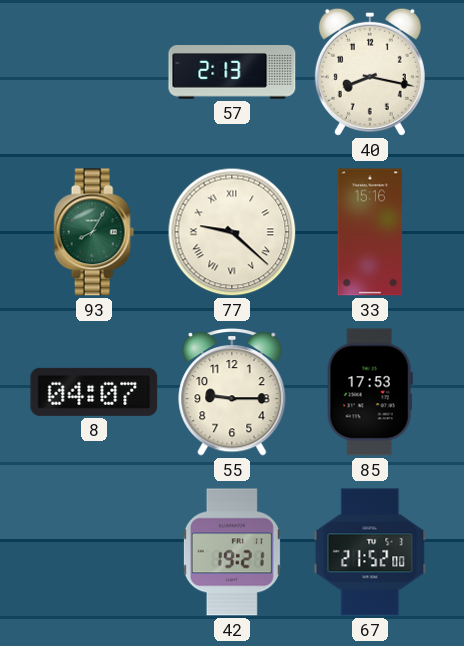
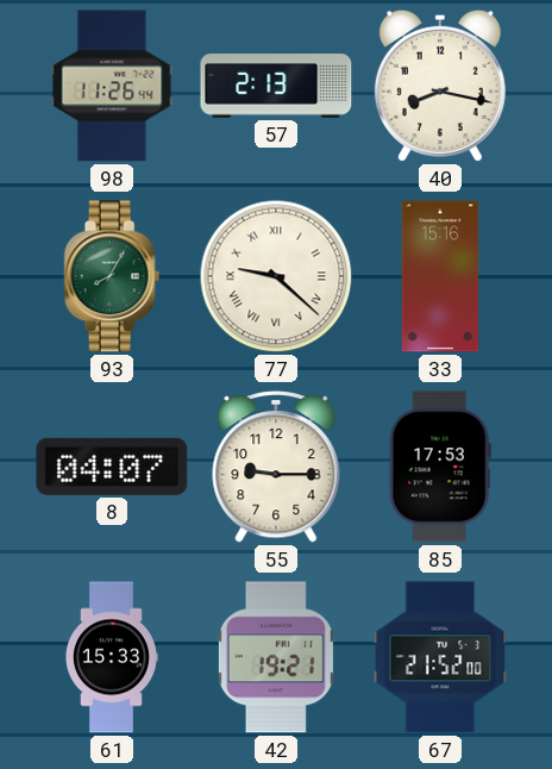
98: none -> 11:26
61: none -> 15:33
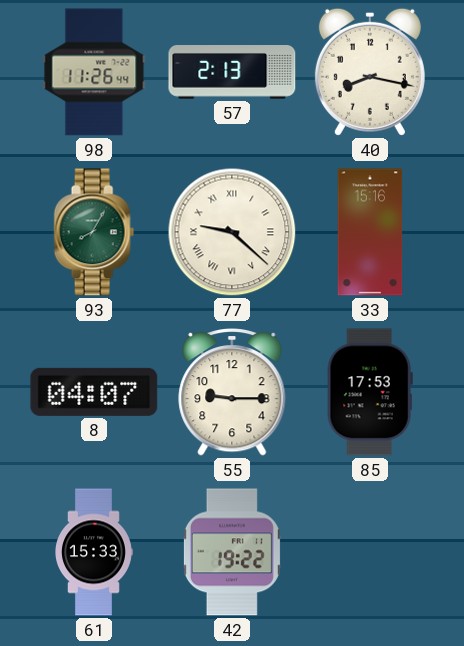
42: 19:21 -> 19:22
67: 21:52 -> none
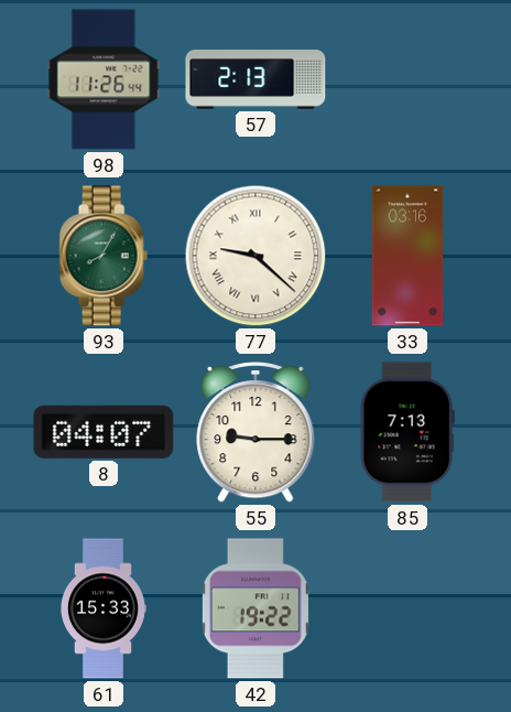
40: 8:17 -> none
33: 15:16 -> 03:16
85: 17:53 -> 7:13
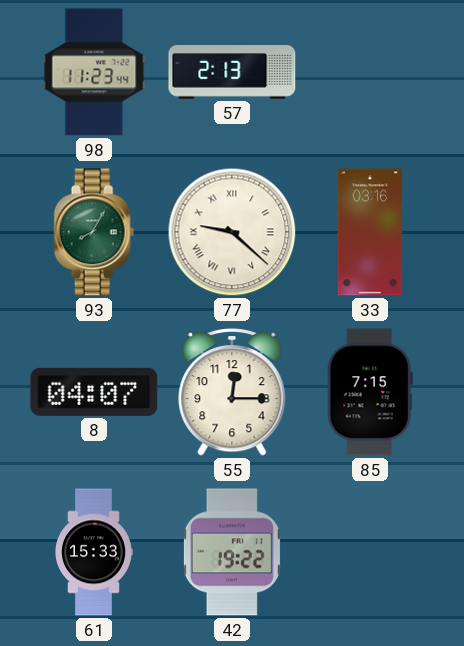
98: 11:26 -> 11:23
55: 9:15 -> 12:15
85: 7:13 -> 7:15
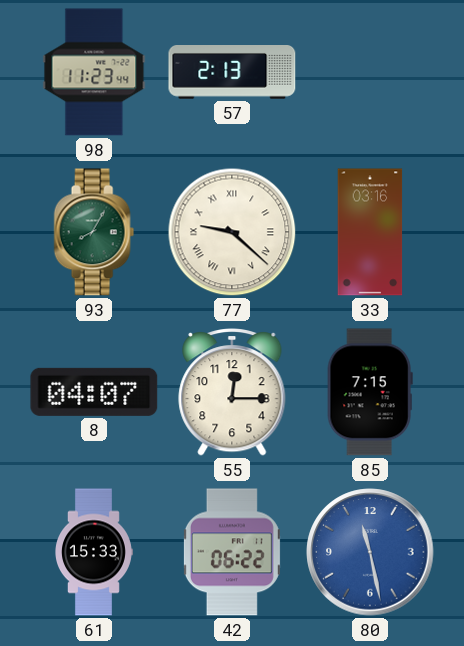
42: 19:22 -> 06:22
80: none -> 11:28
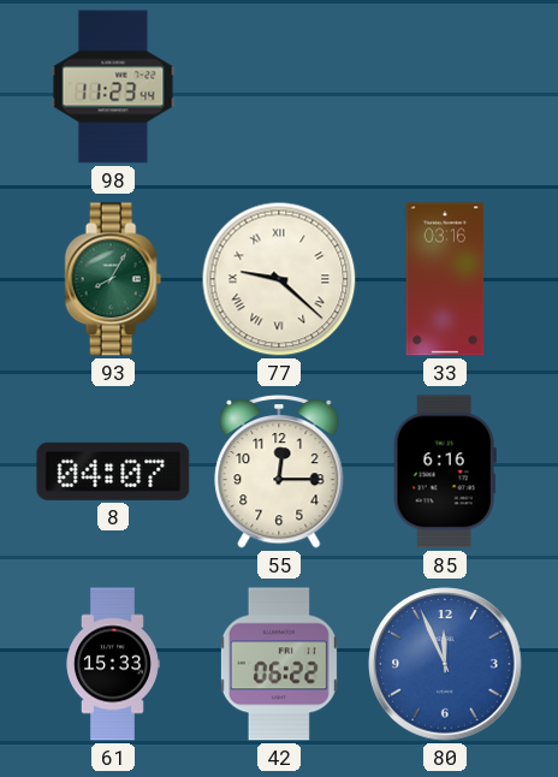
57: 2:13 -> none
85: 7:15 -> 6:16
80: 11:28 -> 11:56
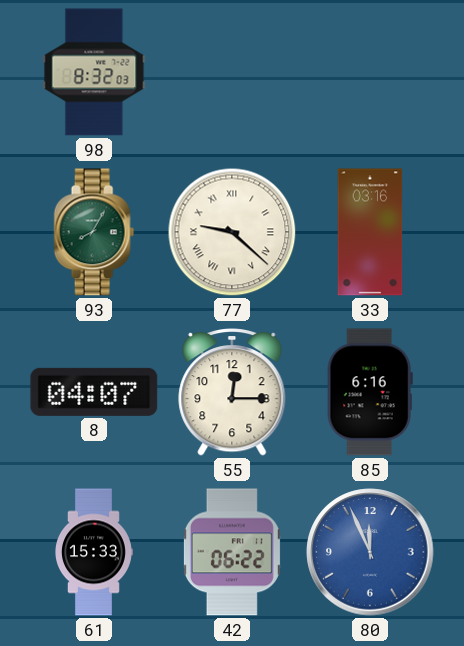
98: 11:23 -> 8:32
